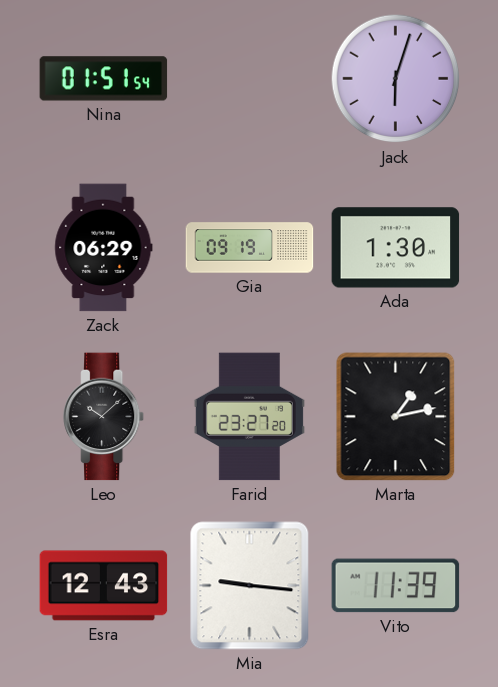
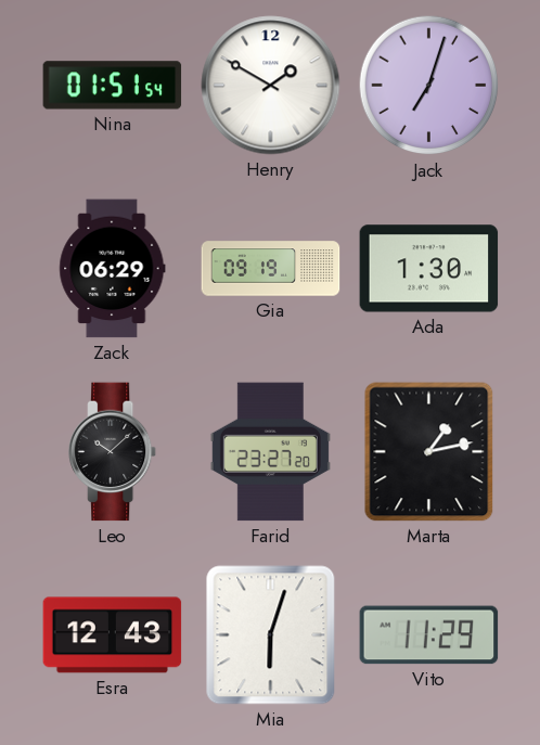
Henry: none -> 1:50
Jack: 6:03 -> 7:03
Mia: 9:16 -> 6:03
Vito: 11:39 -> 11:29
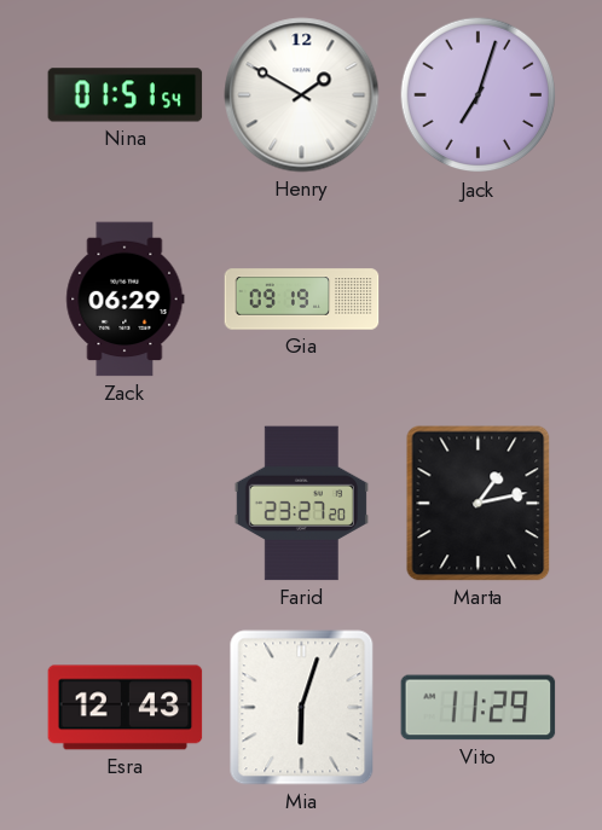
Ada: 1:30 -> none
Leo: 10:08 -> none
